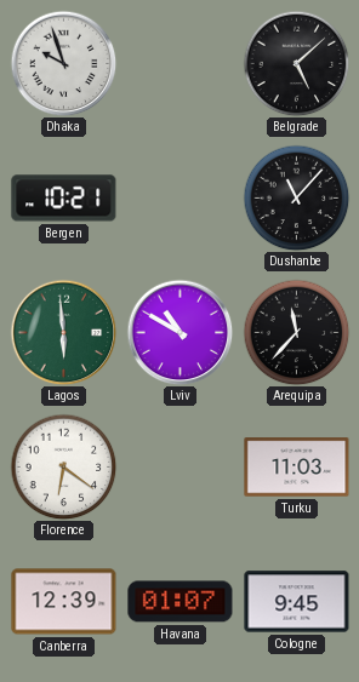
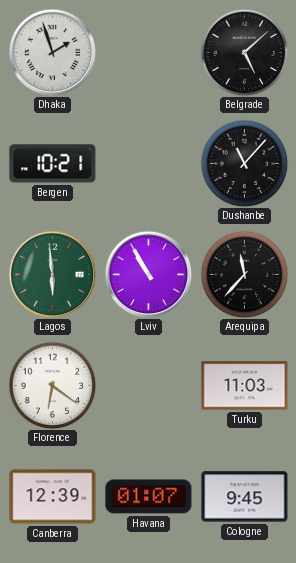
Dhaka: 9:57 -> 1:57
Lviv: 10:50 -> 10:55
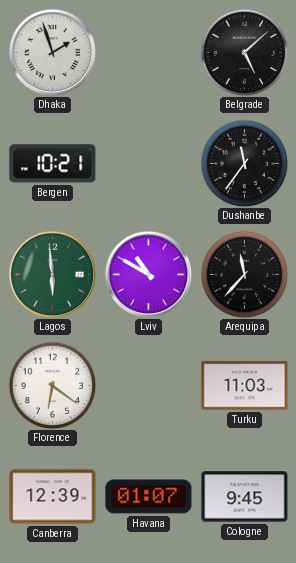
Dushanbe: 11:07 -> 11:36
Lviv: 10:55 -> 10:50
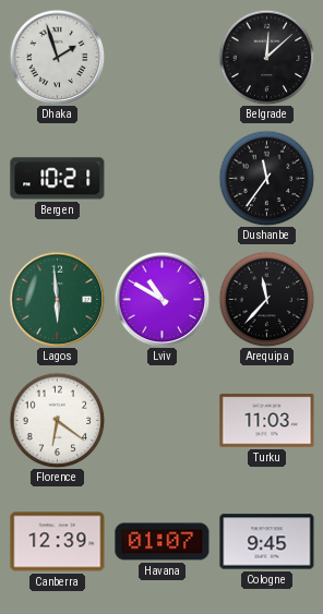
Belgrade: 5:08 -> 12:08
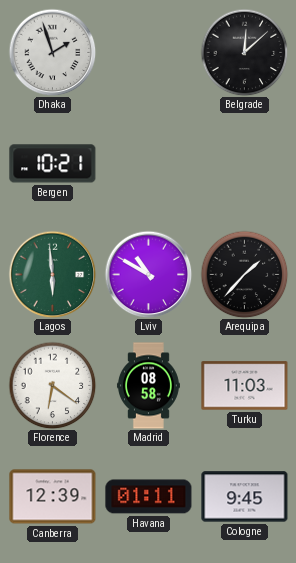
Dushanbe: 11:36 -> none
Arequipa: 11:37 -> 1:37
Madrid: none -> 08:58
Havana: 01:07 -> 01:11
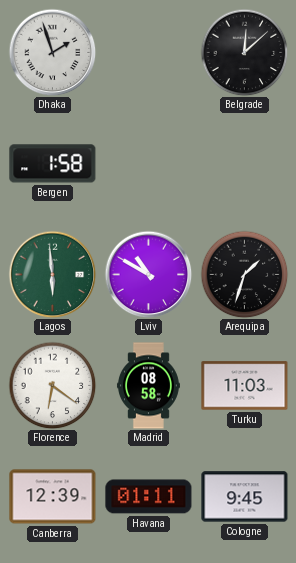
Bergen: 10:21 -> 1:58
Arequipa: 1:37 -> 1:33
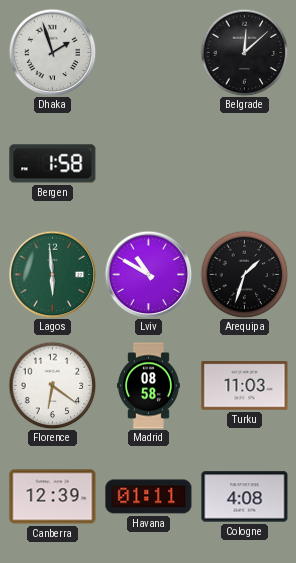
Cologne: 9:45 -> 4:08
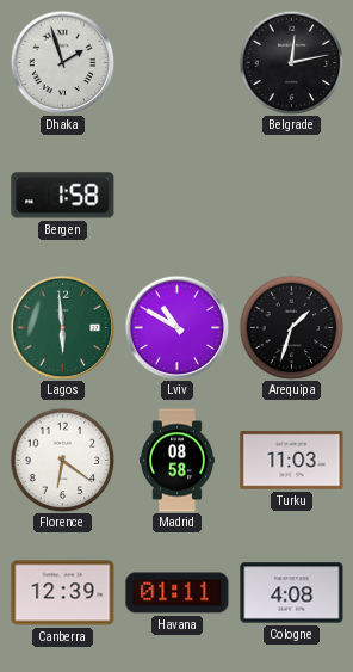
Belgrade: 12:08 -> 12:13
